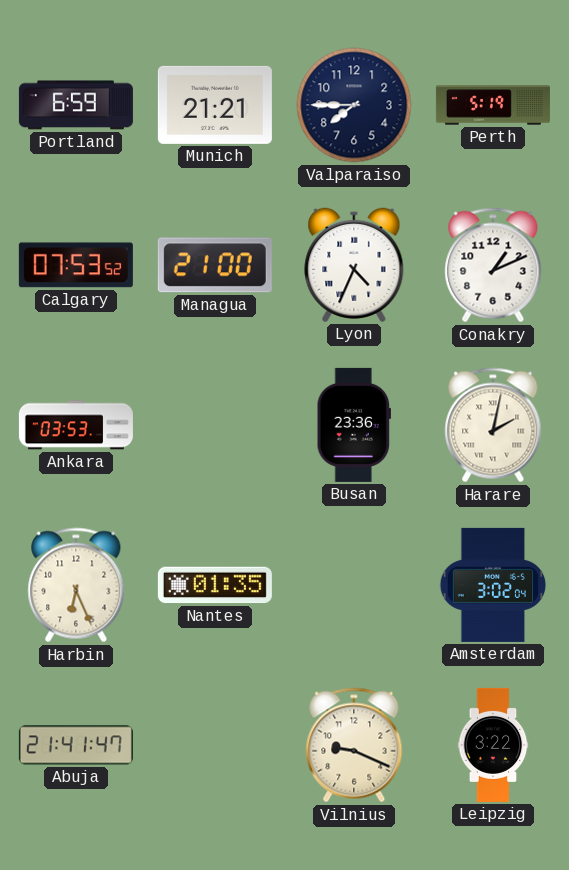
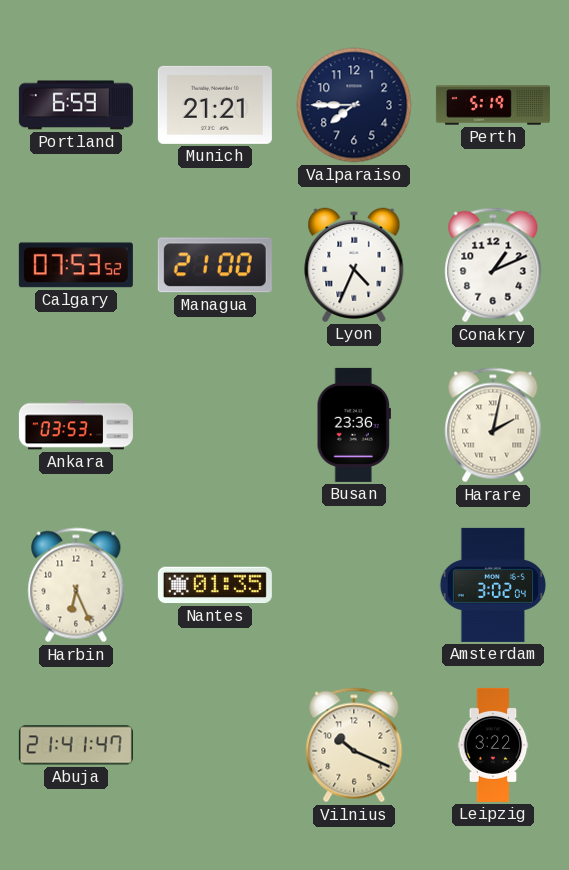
Vilnius: 9:19 -> 10:19
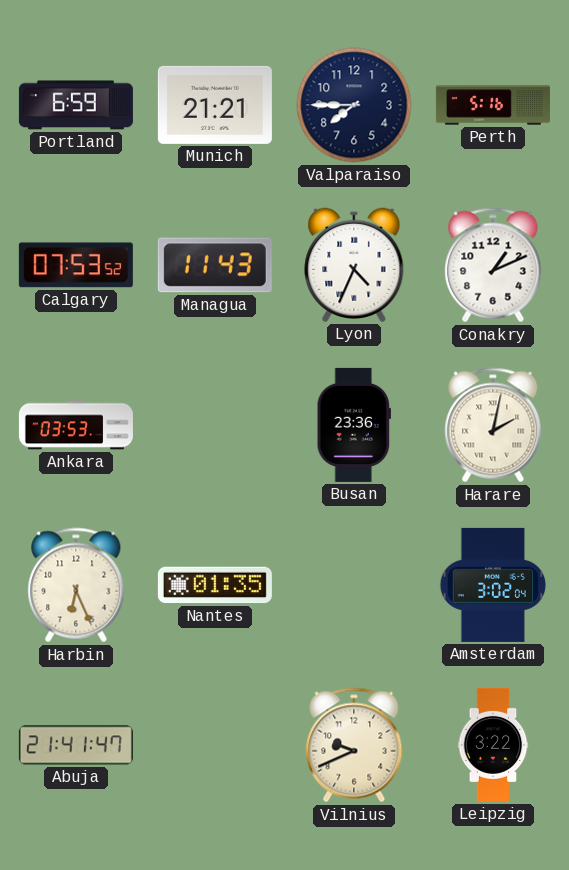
Perth: 5:19 -> 5:16
Managua: 21:00 -> 11:43
Vilnius: 10:19 -> 9:41
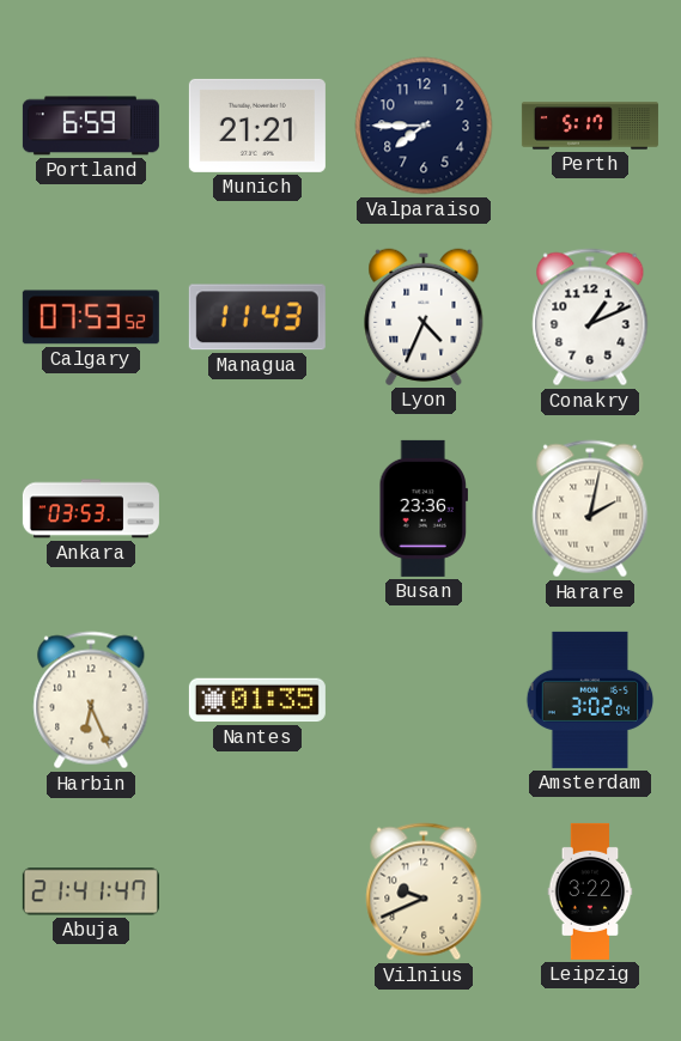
Perth: 5:16 -> 5:17
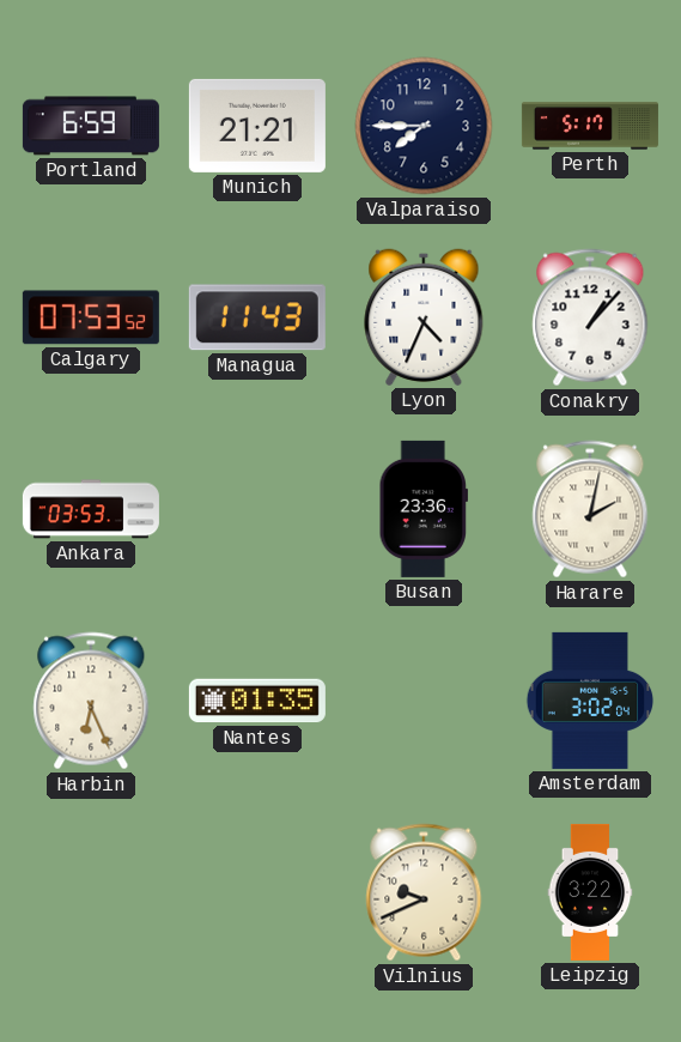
Conakry: 1:11 -> 1:07
Abuja: 21:41 -> none
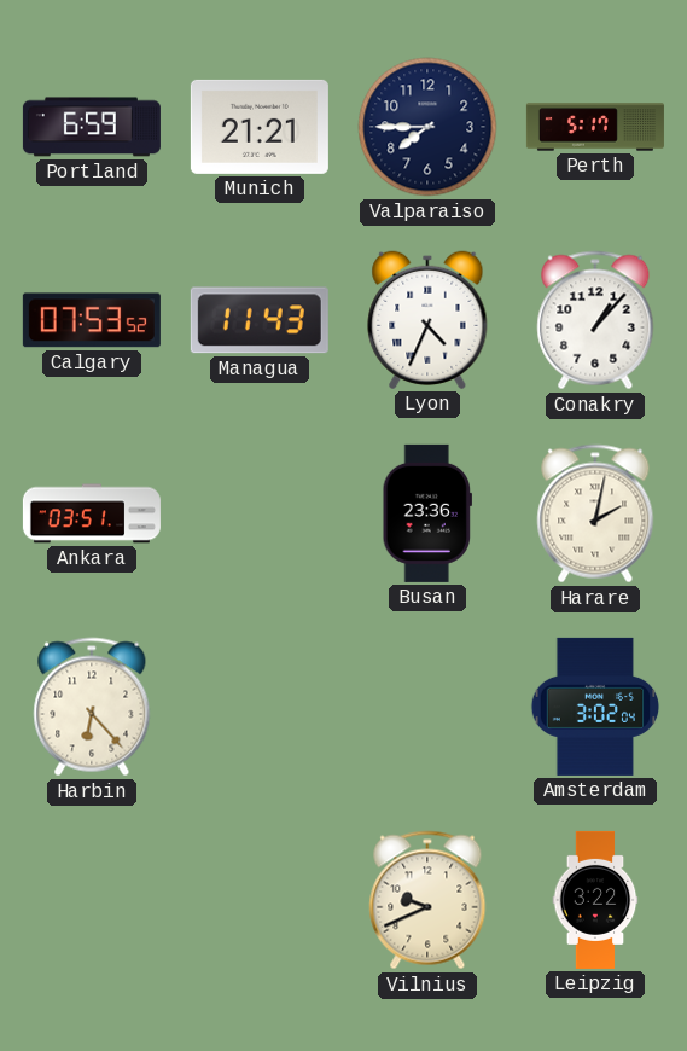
Ankara: 03:53 -> 03:51
Harbin: 6:26 -> 6:23
Nantes: 01:35 -> none
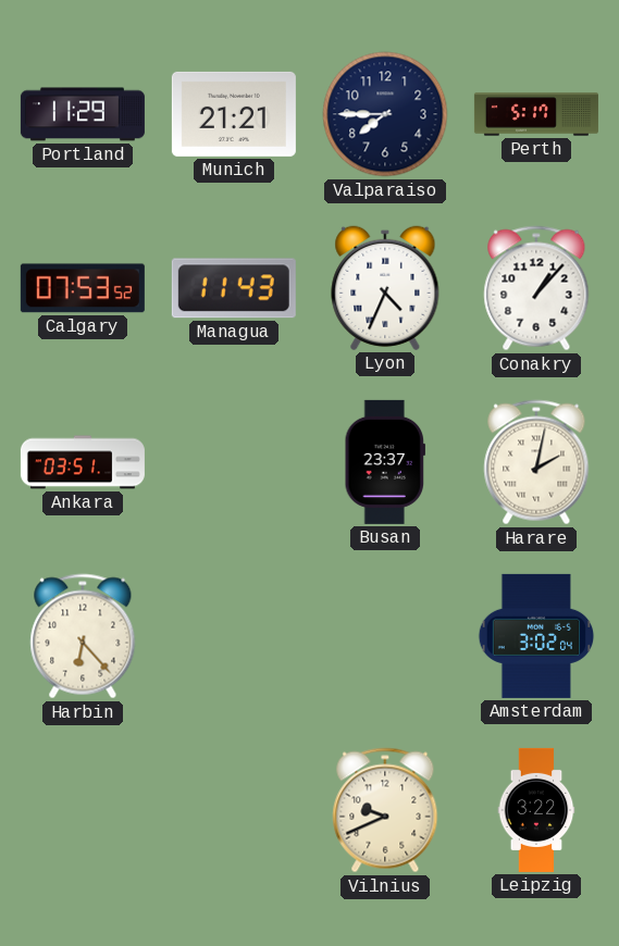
Portland: 6:59 -> 11:29
Busan: 23:36 -> 23:37
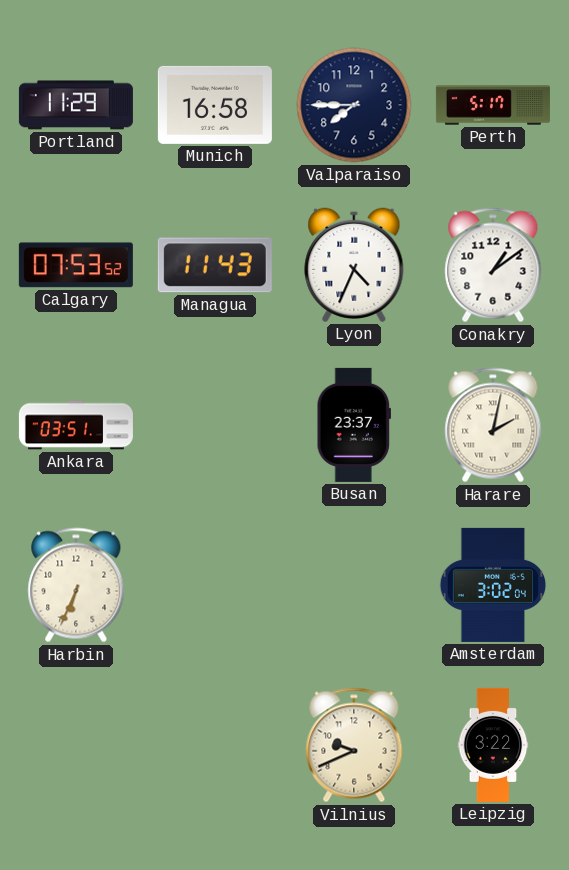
Munich: 21:21 -> 16:58
Conakry: 1:07 -> 1:09
Harbin: 6:23 -> 6:34
